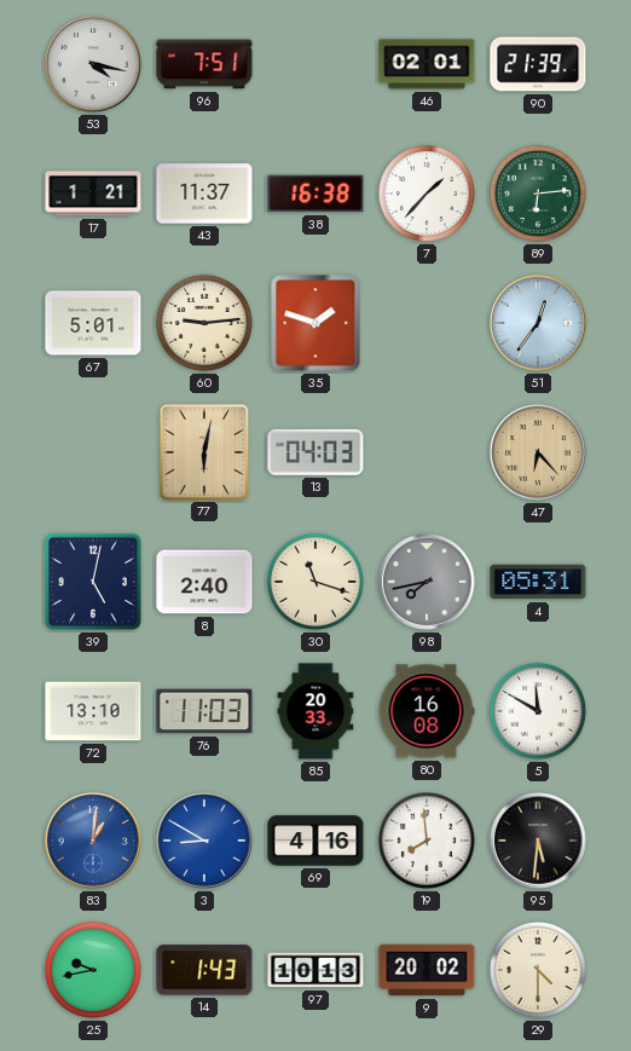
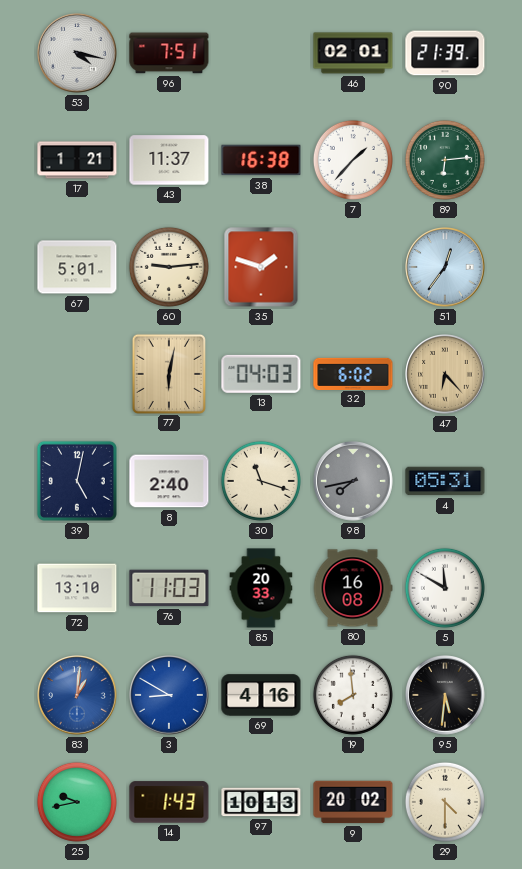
32: none -> 6:02
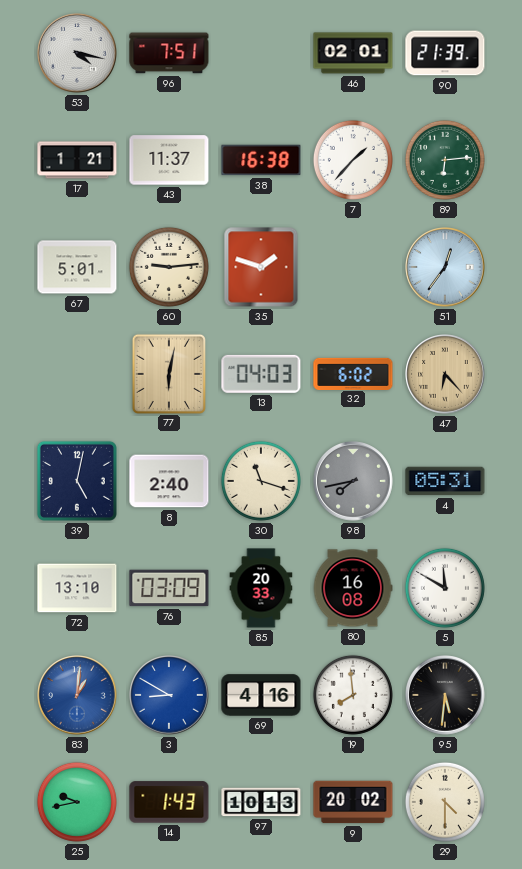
76: 11:03 -> 03:09
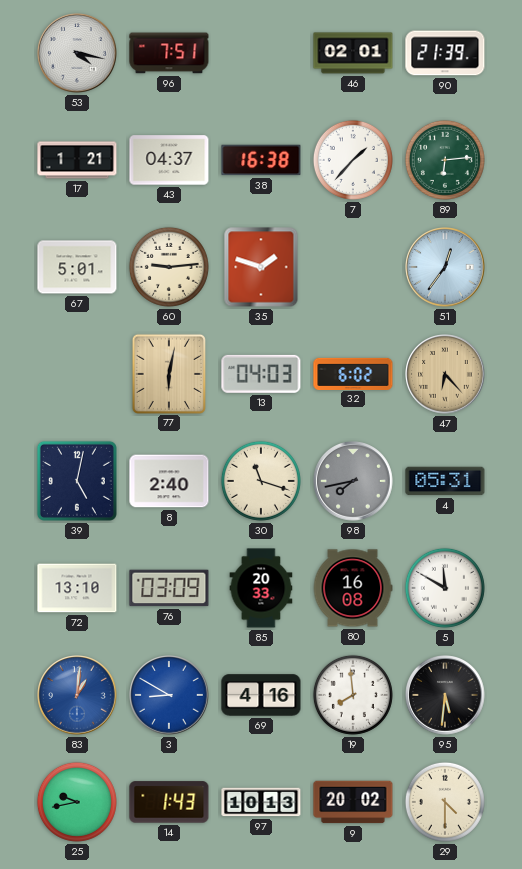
43: 11:37 -> 04:37
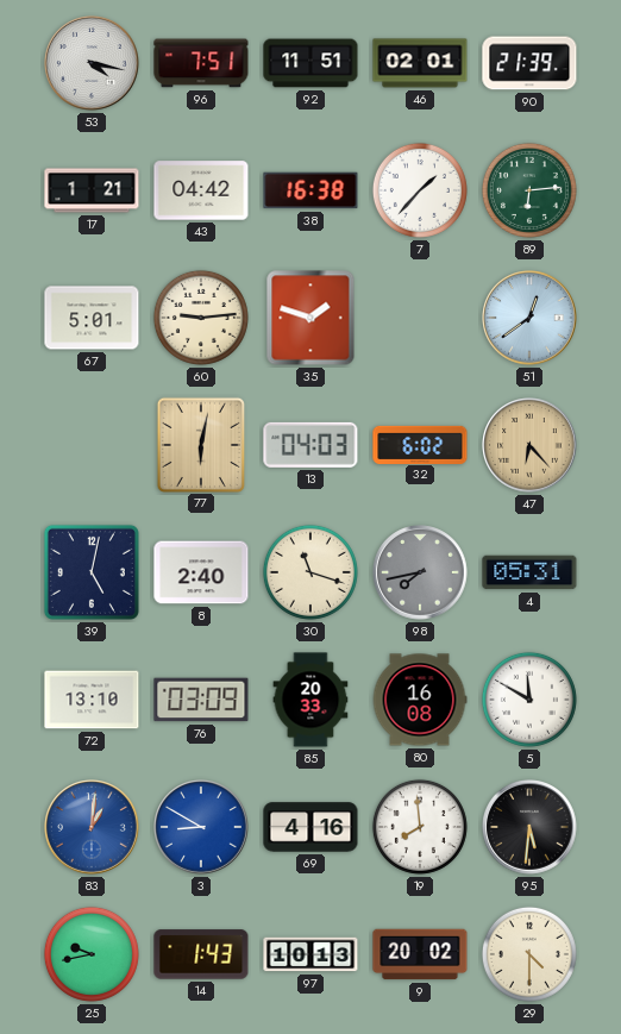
92: none -> 11:51
43: 04:37 -> 04:42
51: 12:36 -> 12:39
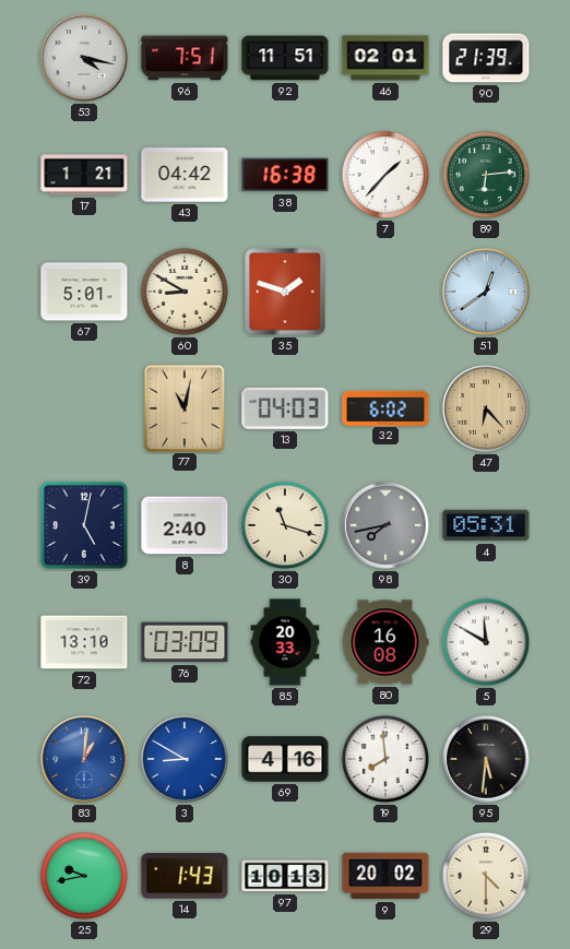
60: 9:14 -> 8:50
77: 6:02 -> 11:02
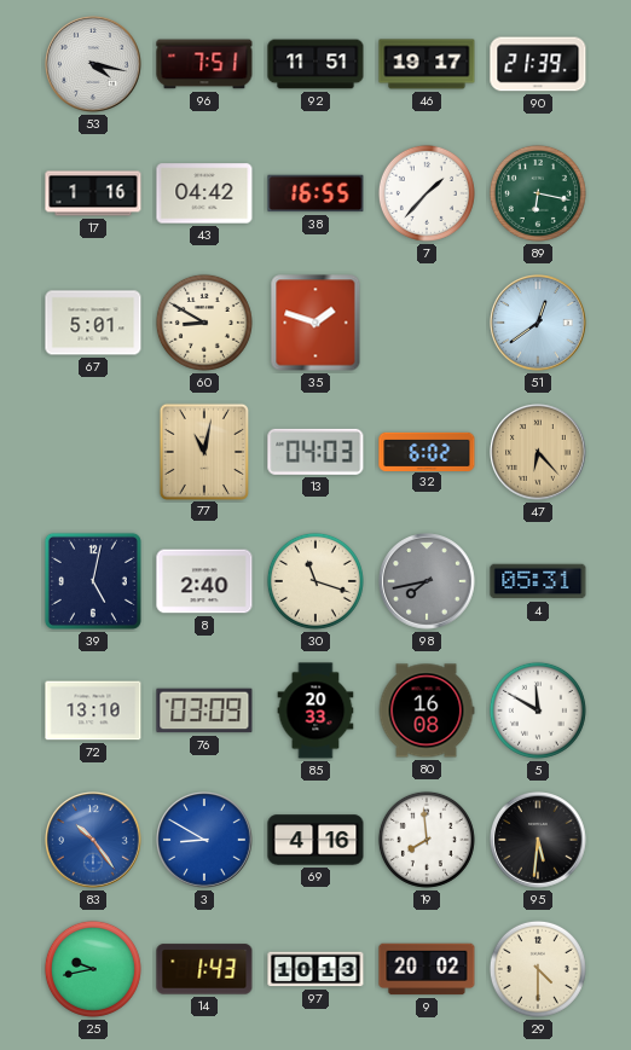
46: 02:01 -> 19:17
17: 1:21 -> 1:16
38: 16:38 -> 16:55
89: 6:14 -> 6:17
83: 1:01 -> 10:24
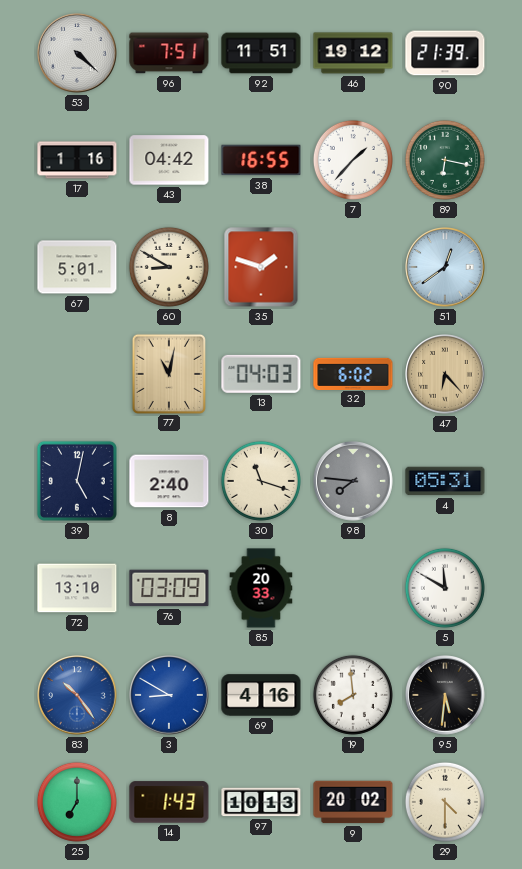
53: 4:17 -> 4:22
46: 19:17 -> 19:12
98: 7:43 -> 7:46
80: 16:08 -> none
25: 9:43 -> 7:00
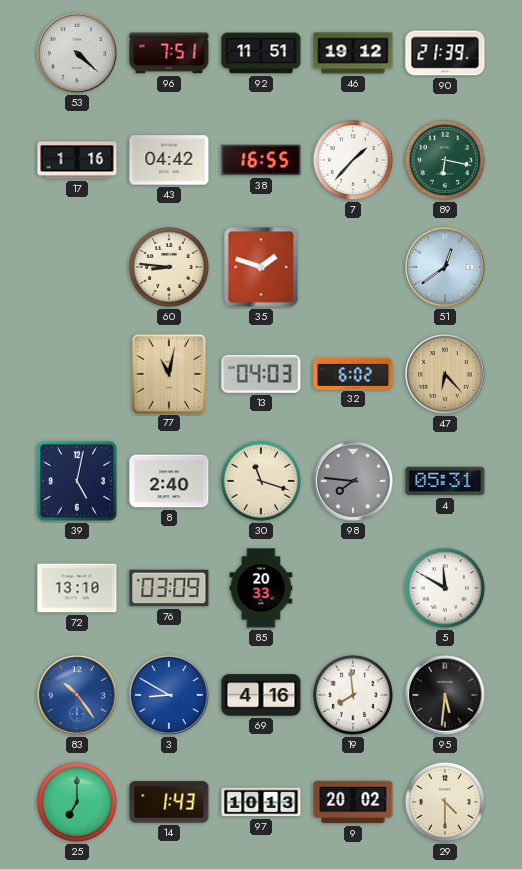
67: 5:01 -> none
60: 8:50 -> 8:46
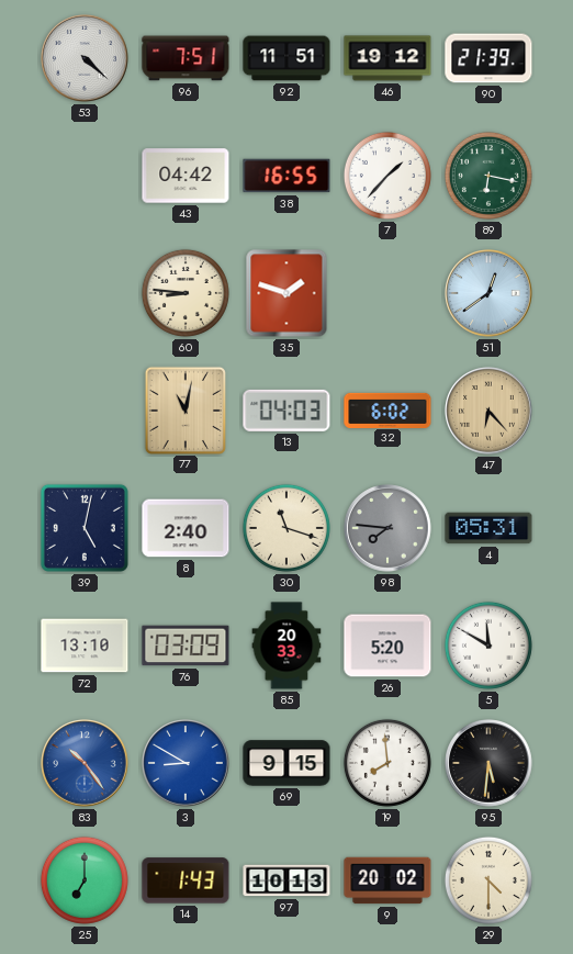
17: 1:16 -> none
26: none -> 5:20
69: 4:16 -> 9:15
